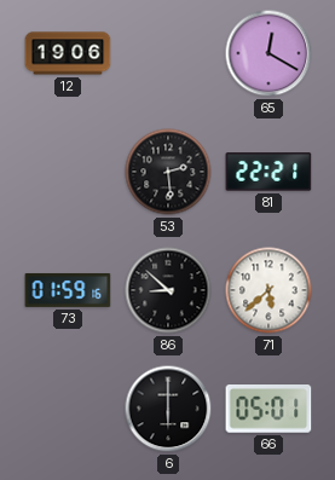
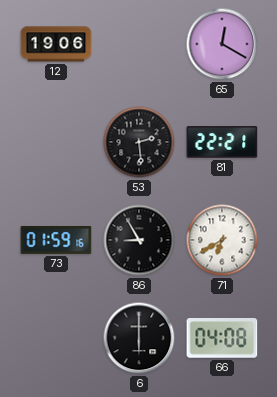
86: 8:52 -> 8:55
71: 5:38 -> 6:40
66: 05:01 -> 04:08
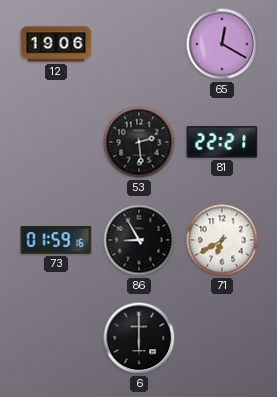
66: 04:08 -> none
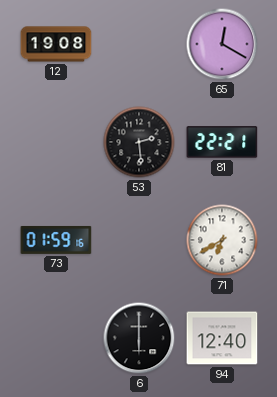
12: 19:06 -> 19:08
86: 8:55 -> none
94: none -> 12:40
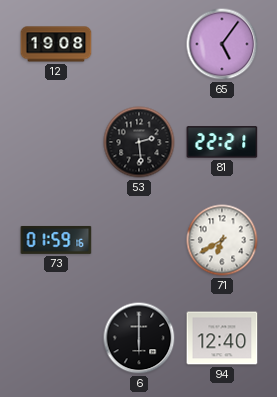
65: 12:20 -> 5:06
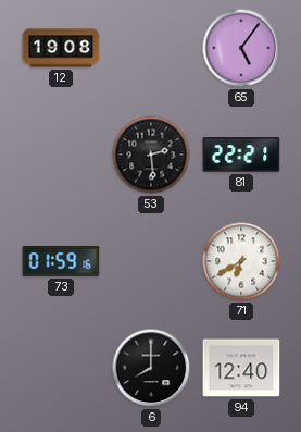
6: 6:00 -> 8:00
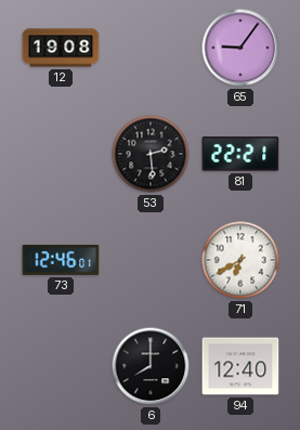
65: 5:06 -> 9:06
73: 01:59 -> 12:46
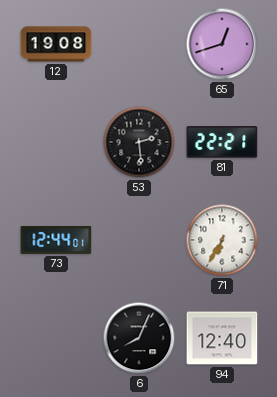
65: 9:06 -> 12:42
73: 12:46 -> 12:44
71: 6:40 -> 6:35
6: 8:00 -> 8:04
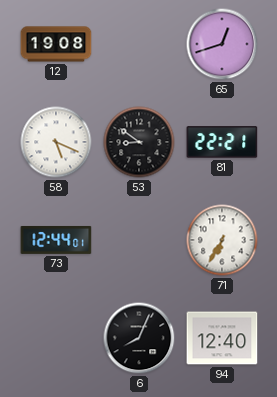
58: none -> 5:19
53: 2:29 -> 8:51
